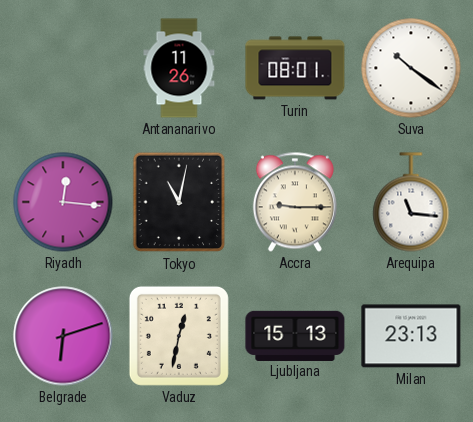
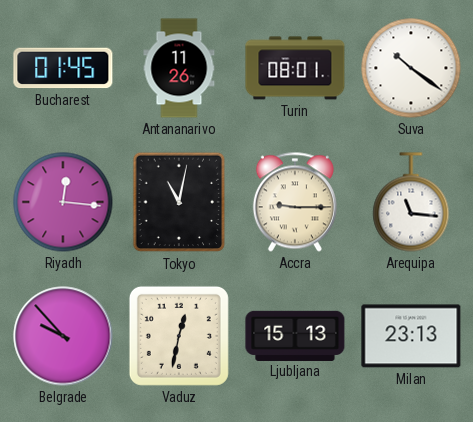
Bucharest: none -> 01:45
Belgrade: 6:12 -> 9:53
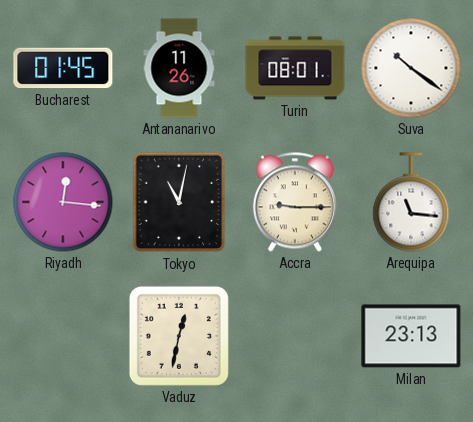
Belgrade: 9:53 -> none
Ljubljana: 15:13 -> none
